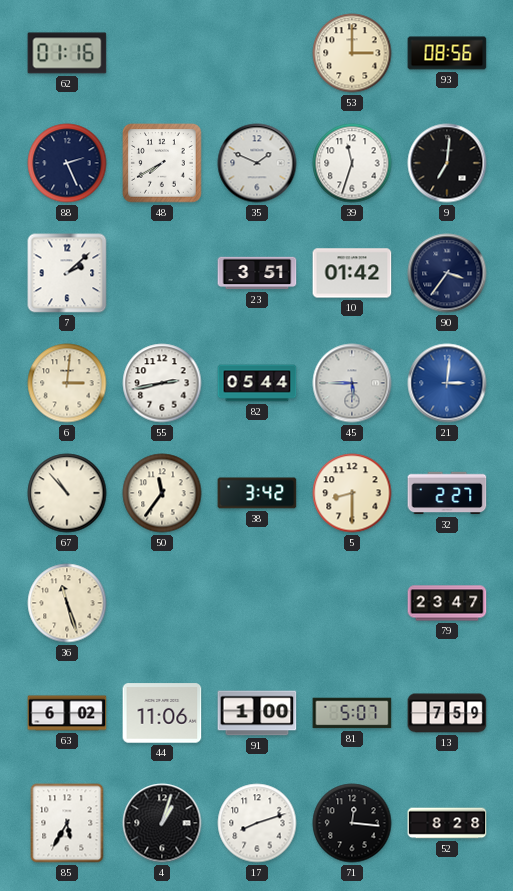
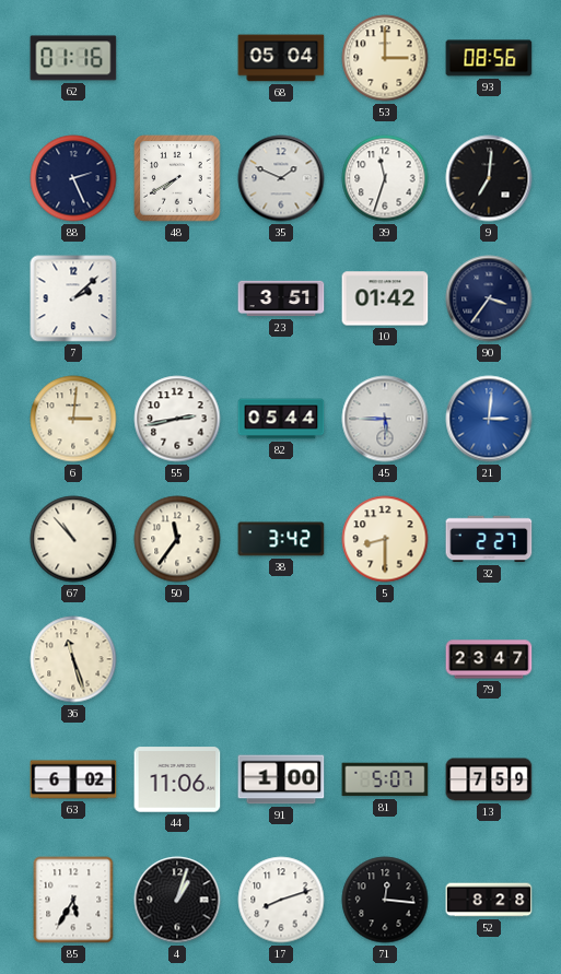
68: none -> 05:04
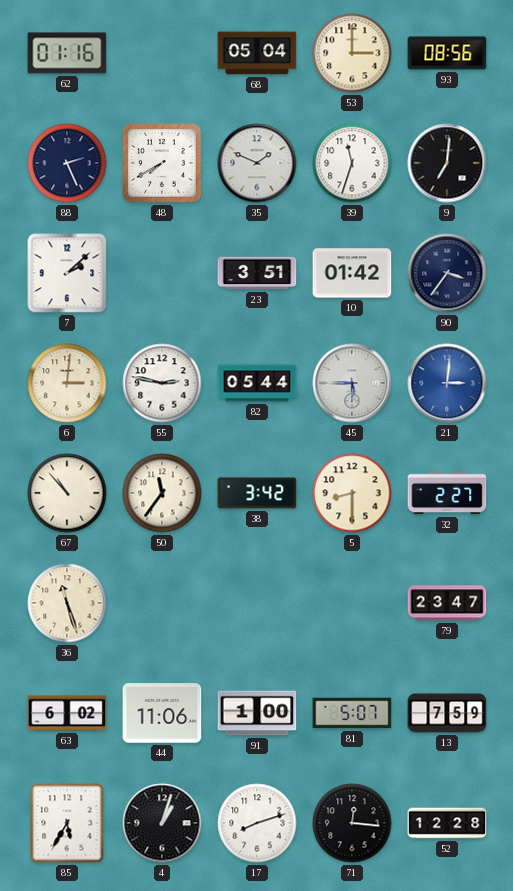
55: 2:43 -> 2:47
52: 8:28 -> 12:28
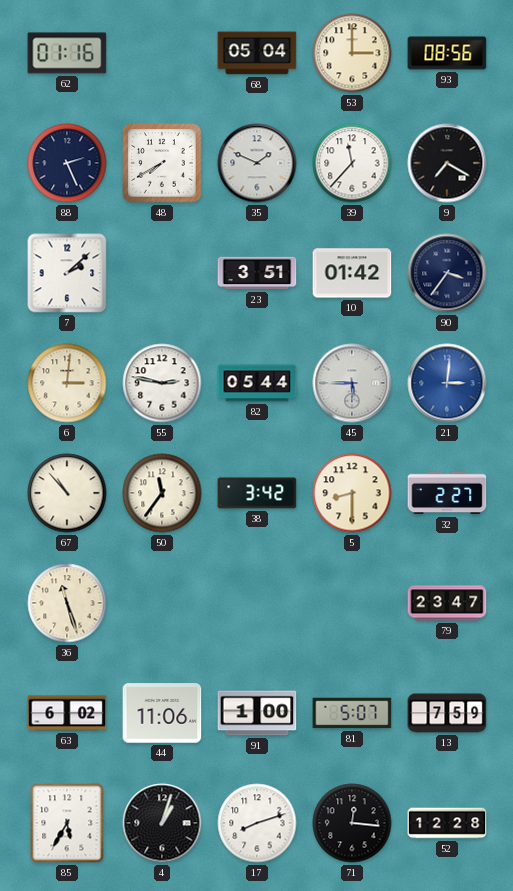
39: 11:33 -> 11:37
9: 7:01 -> 7:20
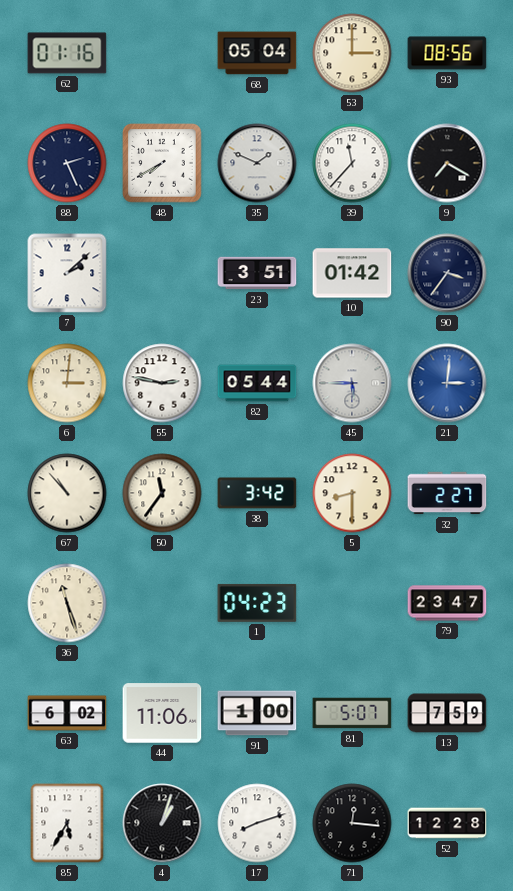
1: none -> 04:23
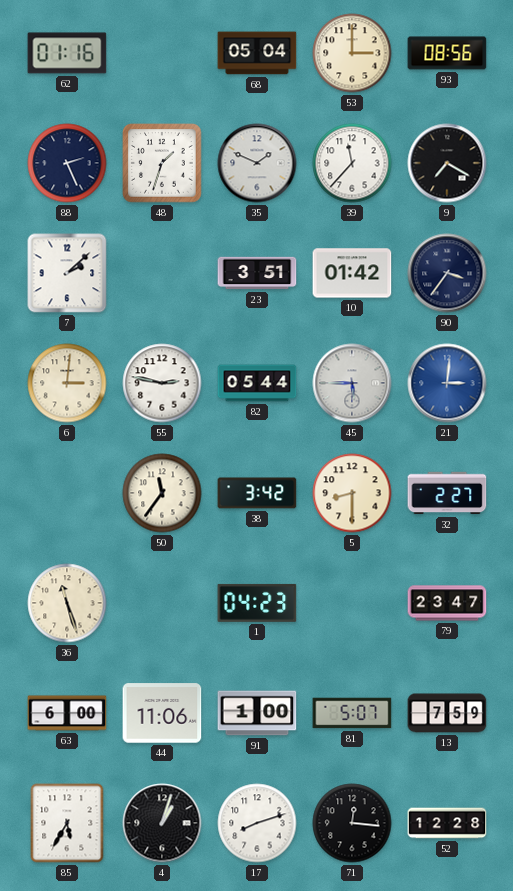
48: 7:40 -> 1:33
67: 10:53 -> none
63: 6:02 -> 6:00
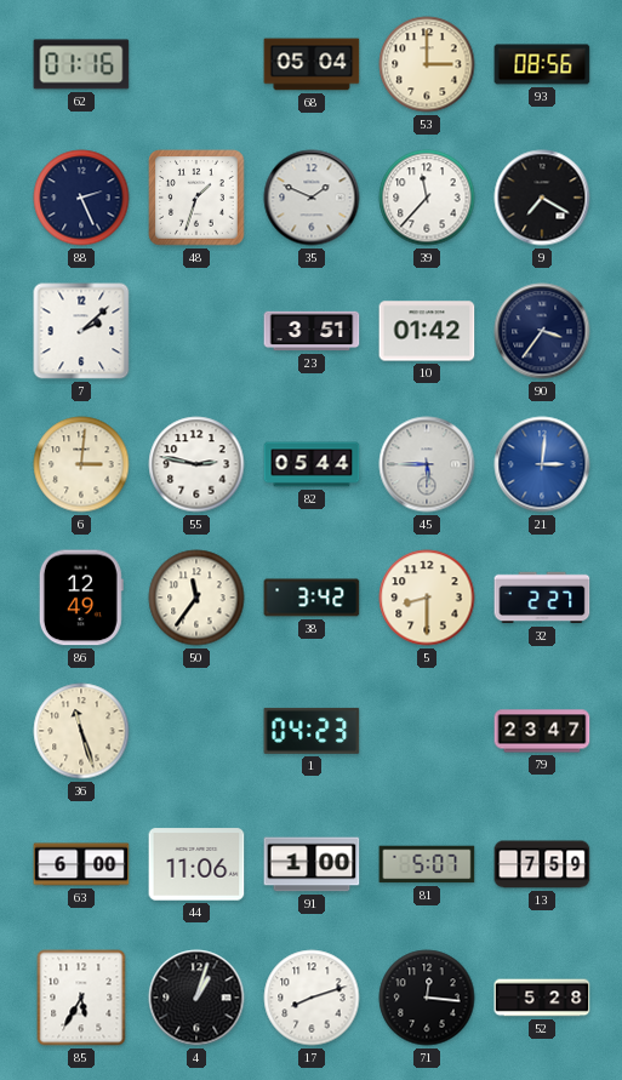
86: none -> 12:49
52: 12:28 -> 5:28
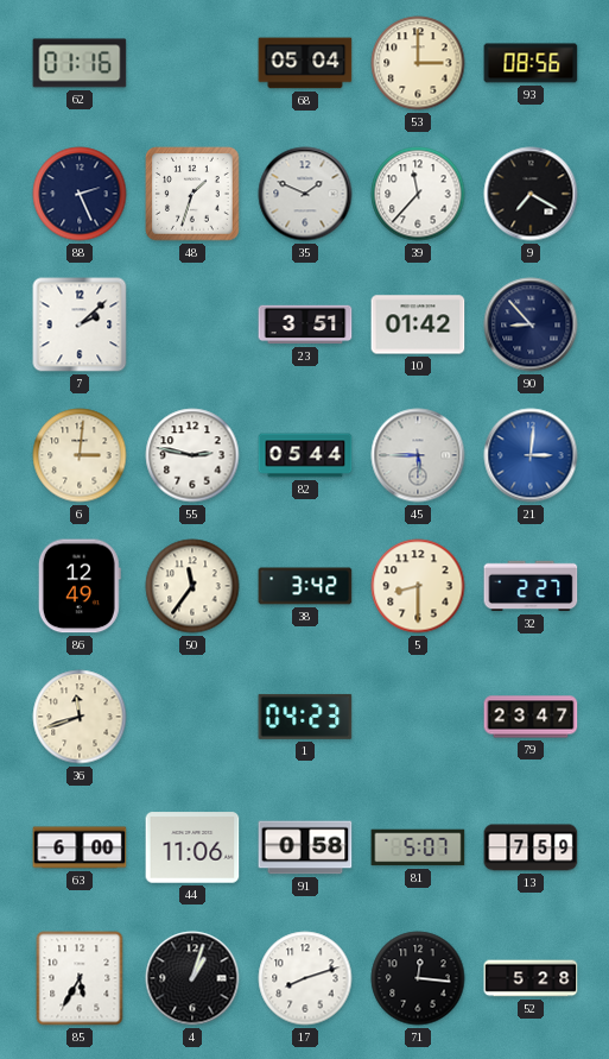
90: 3:36 -> 8:53
36: 11:27 -> 11:42
91: 1:00 -> 0:58
